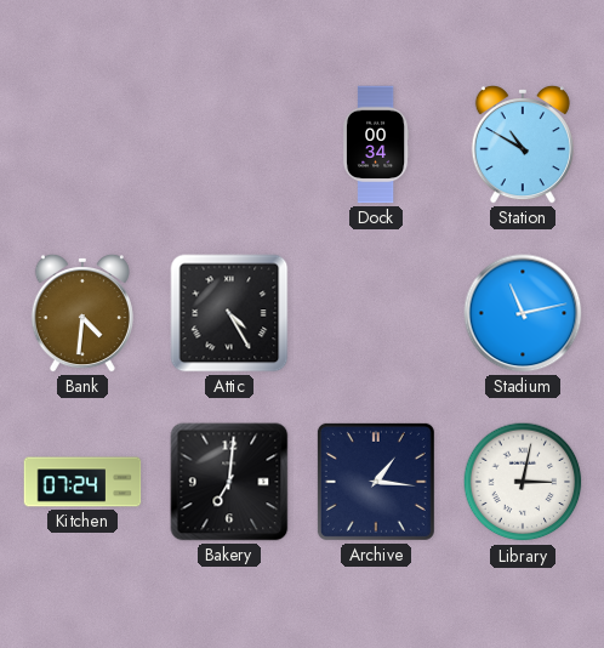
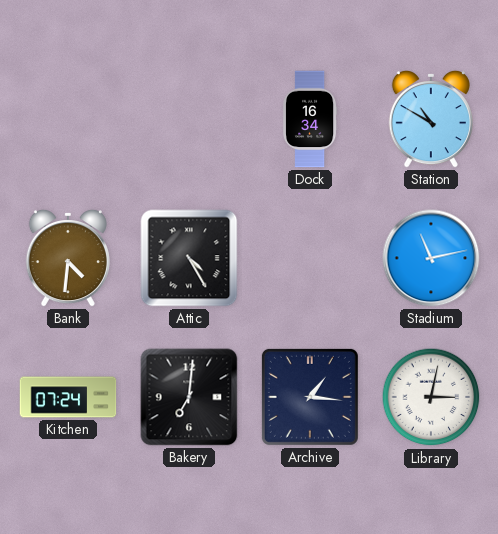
Dock: 00:34 -> 16:34
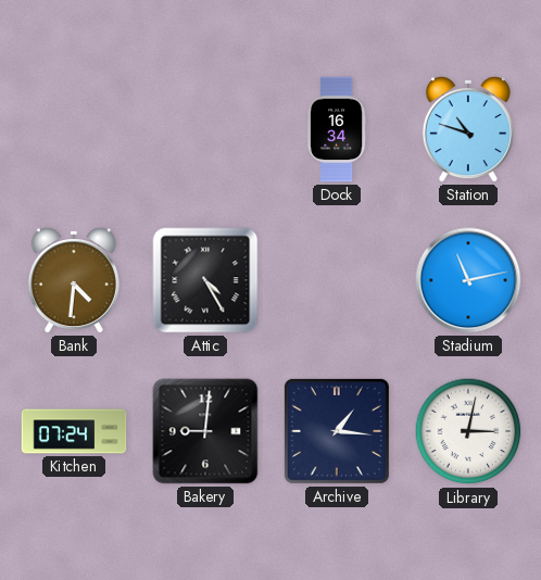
Station: 10:50 -> 10:48
Bakery: 7:01 -> 9:01
